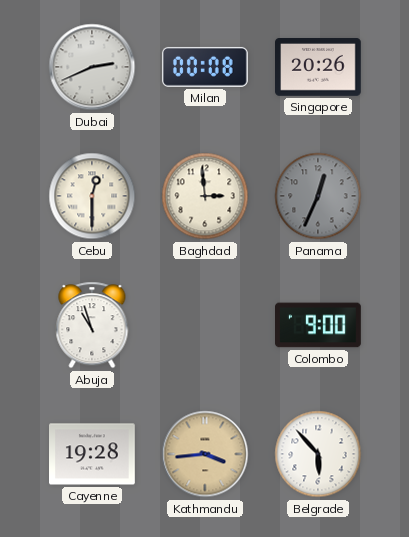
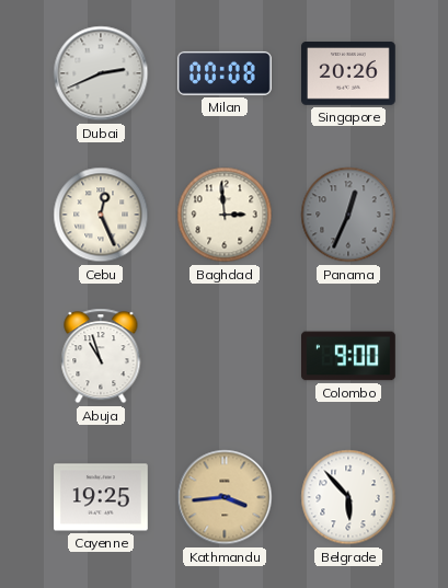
Cebu: 12:30 -> 12:26
Cayenne: 19:28 -> 19:25
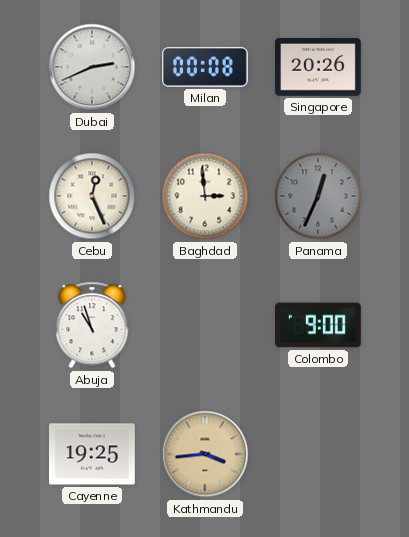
Belgrade: 5:53 -> none
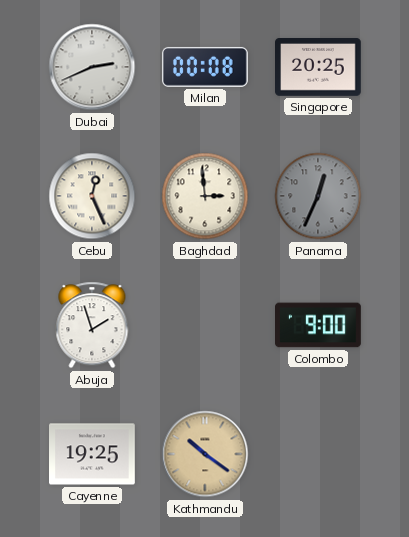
Singapore: 20:26 -> 20:25
Abuja: 10:57 -> 1:57
Kathmandu: 3:44 -> 10:21
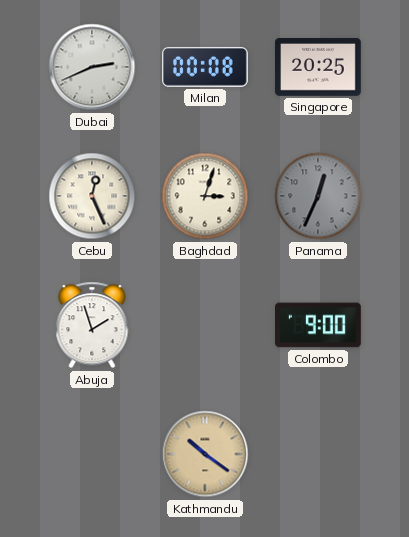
Baghdad: 2:59 -> 3:03
Cayenne: 19:25 -> none
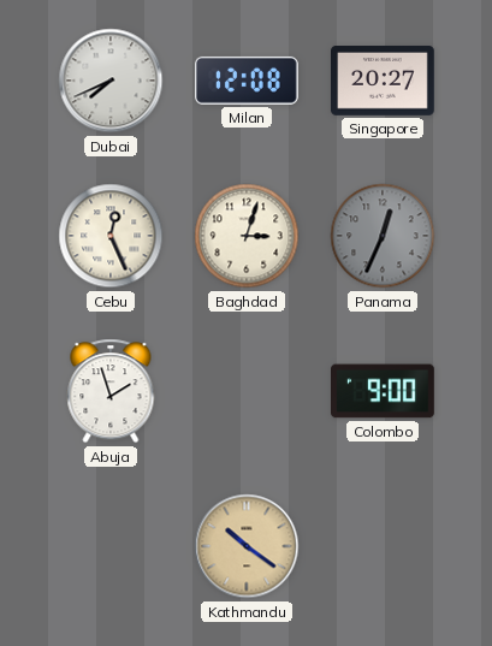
Dubai: 2:41 -> 7:41
Milan: 00:08 -> 12:08
Singapore: 20:25 -> 20:27
